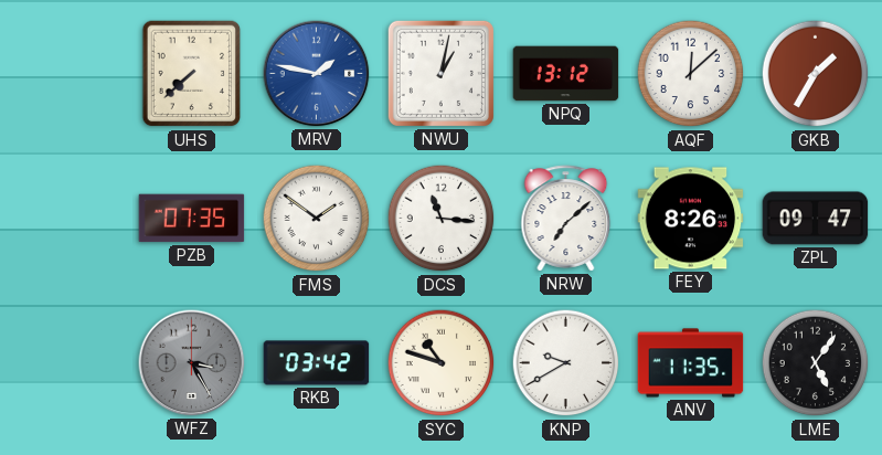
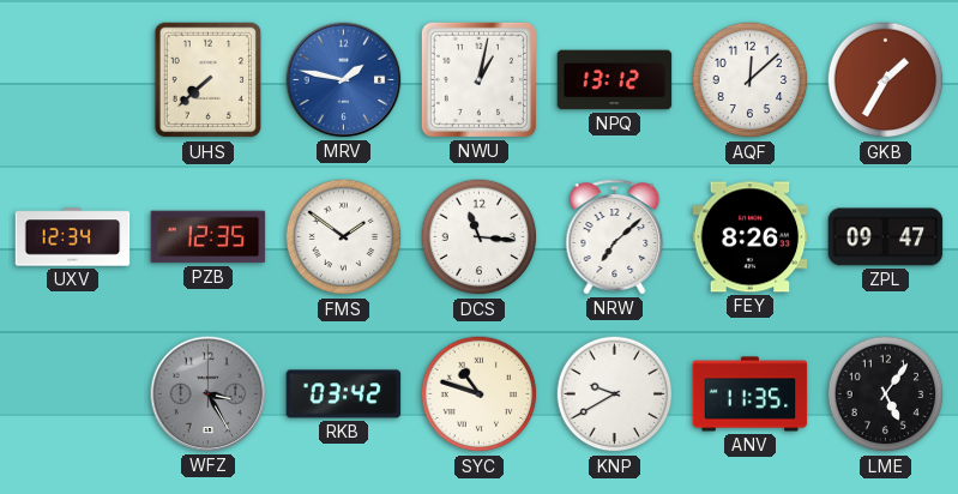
UXV: none -> 12:34
PZB: 07:35 -> 12:35
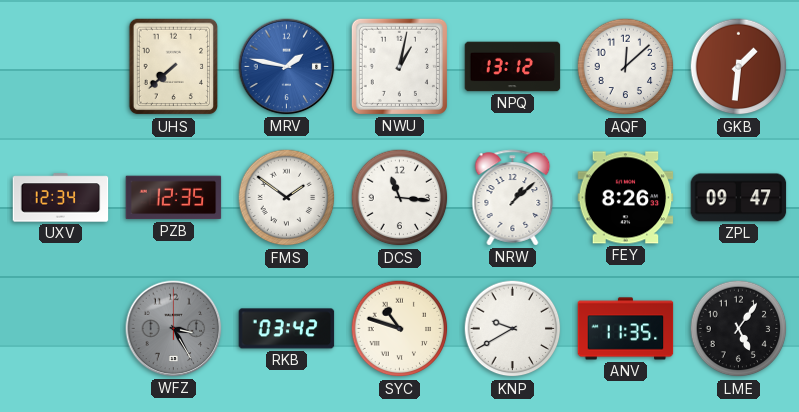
GKB: 1:35 -> 1:31
NRW: 7:08 -> 1:08
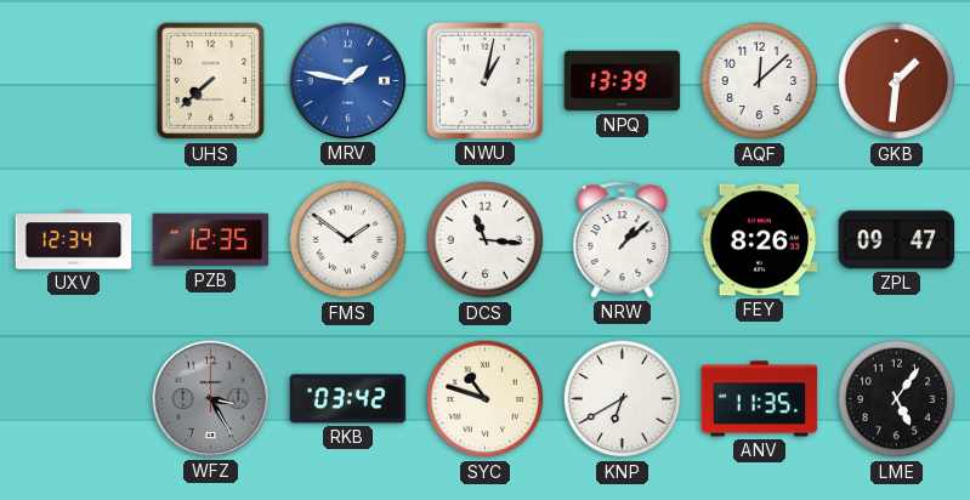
NPQ: 13:12 -> 13:39
KNP: 9:40 -> 6:40
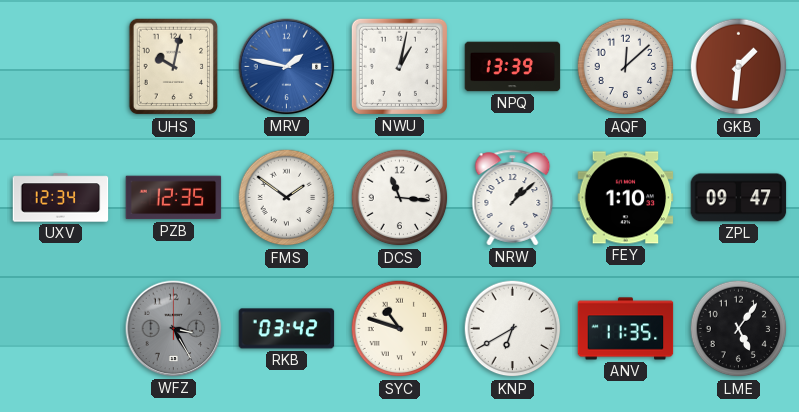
UHS: 7:38 -> 10:02
FEY: 8:26 -> 1:10
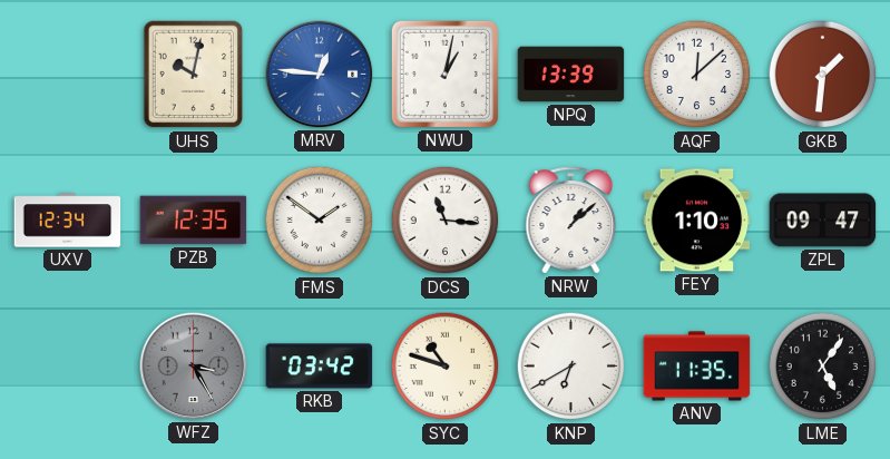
MRV: 1:47 -> 12:46
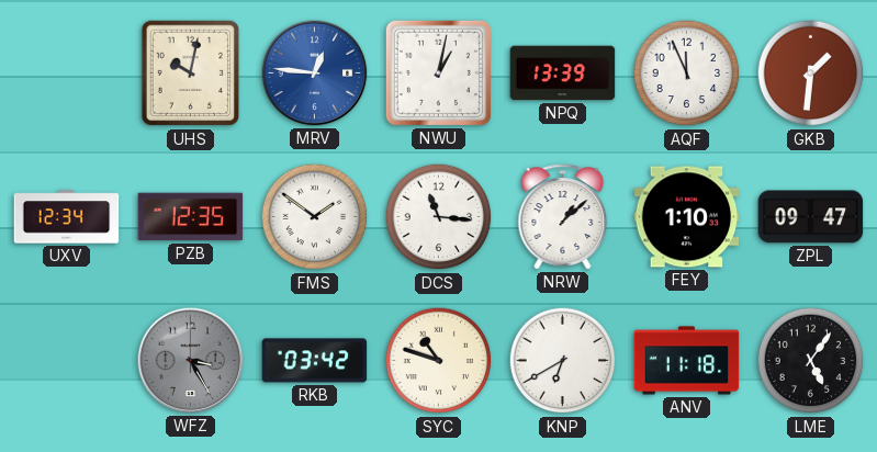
AQF: 12:08 -> 11:56
ANV: 11:35 -> 11:18
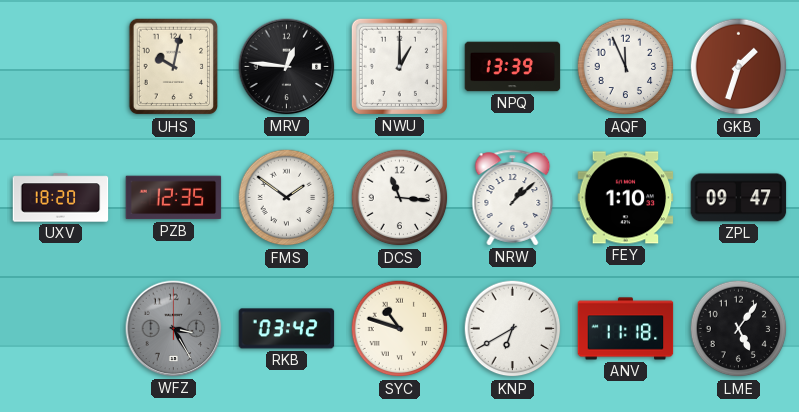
MRV dial: blue -> black
NWU: 1:02 -> 1:00
GKB: 1:31 -> 1:33
UXV: 12:34 -> 18:20
